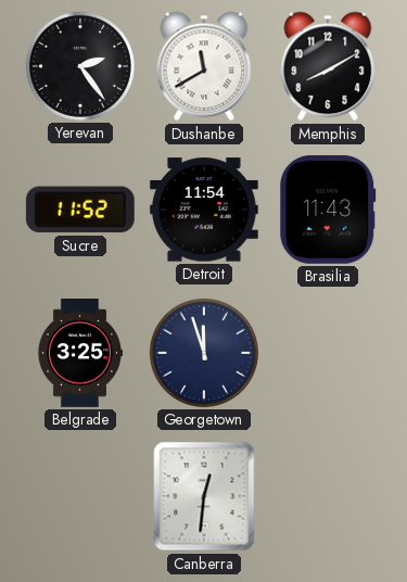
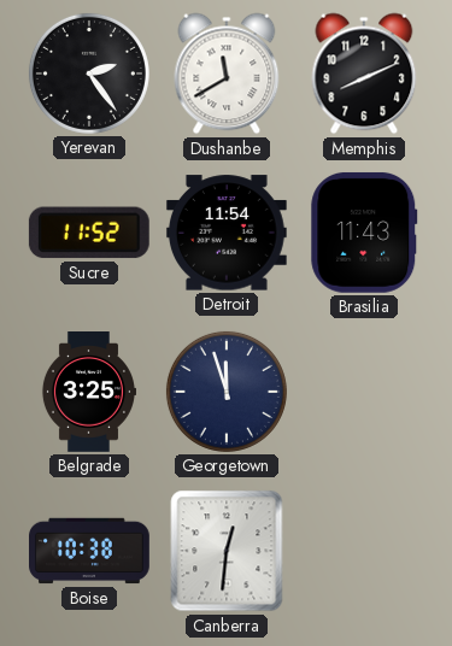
Memphis: 8:10 -> 8:11
Boise: none -> 10:38
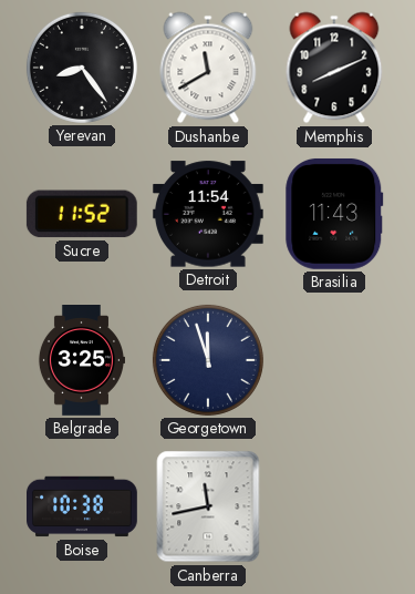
Yerevan: 2:24 -> 8:24
Canberra: 12:31 -> 11:43
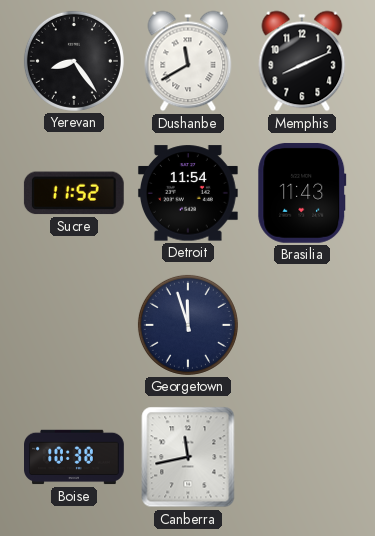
Belgrade: 3:25 -> none
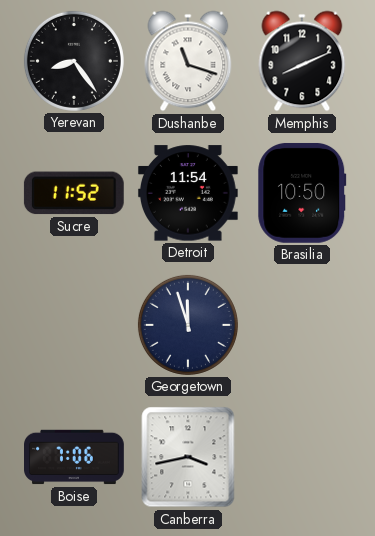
Dushanbe: 11:40 -> 11:18
Brasilia: 11:43 -> 10:50
Boise: 10:38 -> 7:06
Canberra: 11:43 -> 3:43
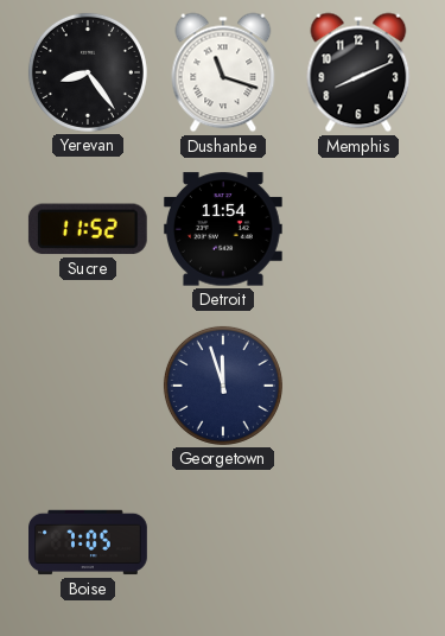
Brasilia: 10:50 -> none
Boise: 7:06 -> 7:05
Canberra: 3:43 -> none
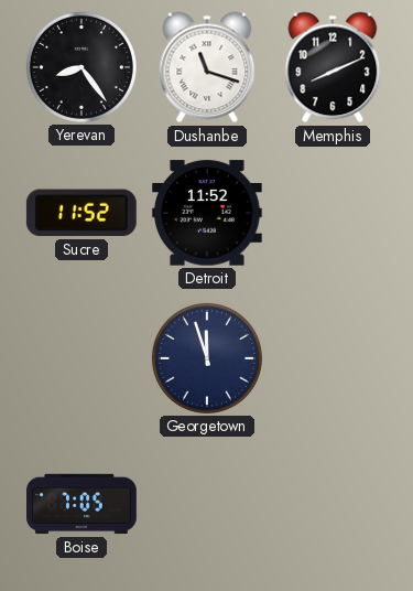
Detroit: 11:54 -> 11:52
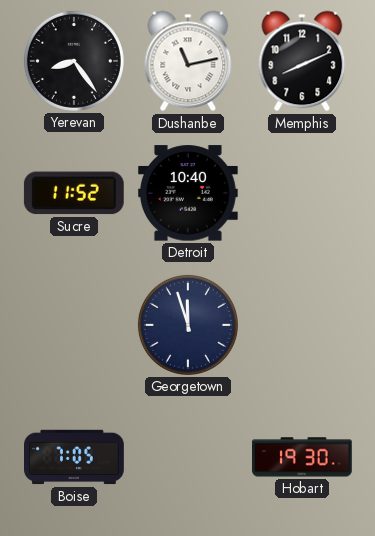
Dushanbe: 11:18 -> 11:13
Detroit: 11:52 -> 10:40
Hobart: none -> 19:30
